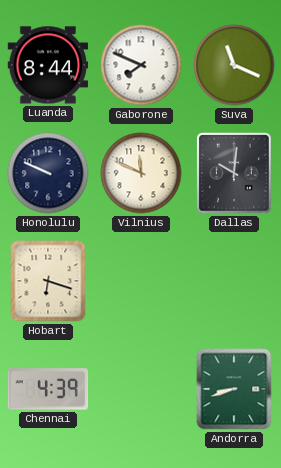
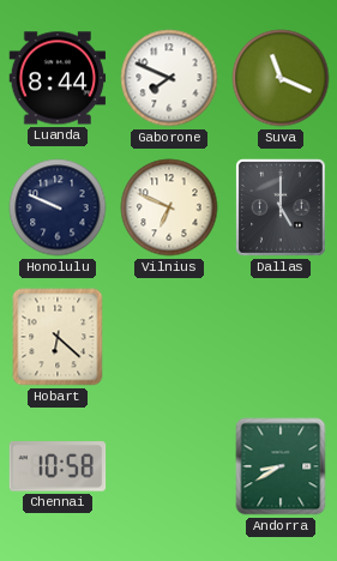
Vilnius: 11:49 -> 6:49
Dallas: 10:01 -> 5:00
Hobart: 6:18 -> 6:22
Chennai: 4:39 -> 10:58
Andorra: 8:42 -> 8:40
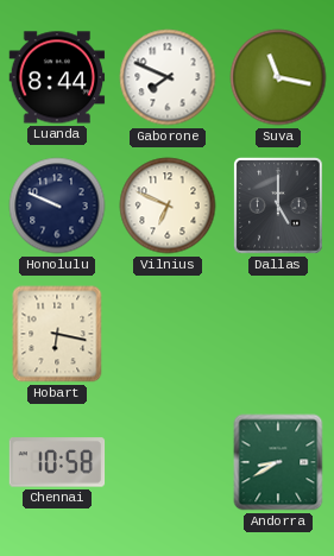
Suva: 11:19 -> 11:17
Hobart: 6:22 -> 6:17
